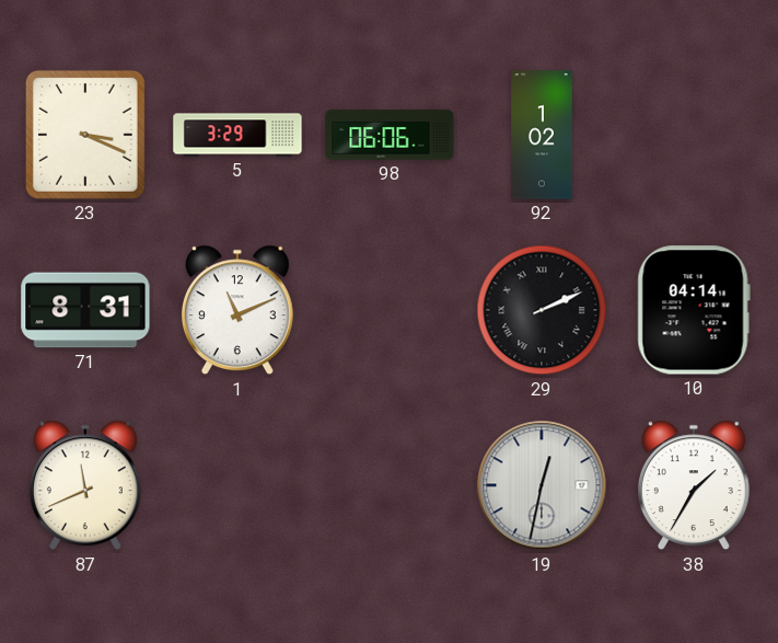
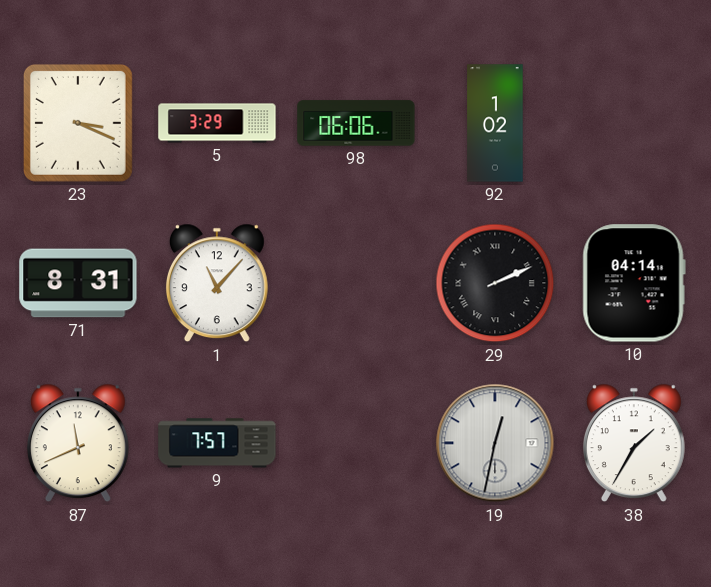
1: 11:11 -> 11:07
9: none -> 7:57
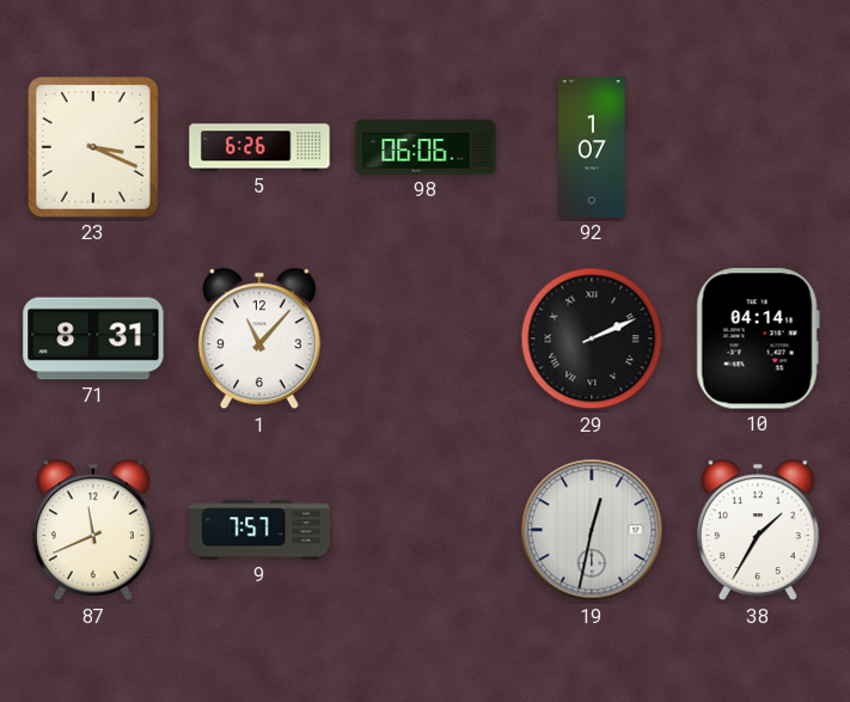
5: 3:29 -> 6:26
92: 1:02 -> 1:07
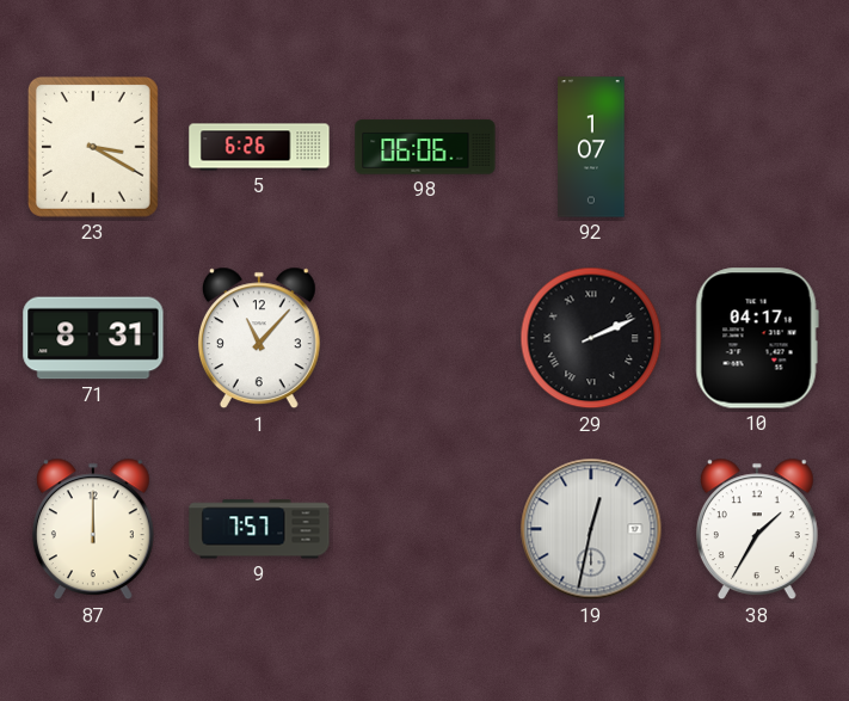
23: 3:19 -> 3:20
10: 04:14 -> 04:17
87: 11:41 -> 12:00
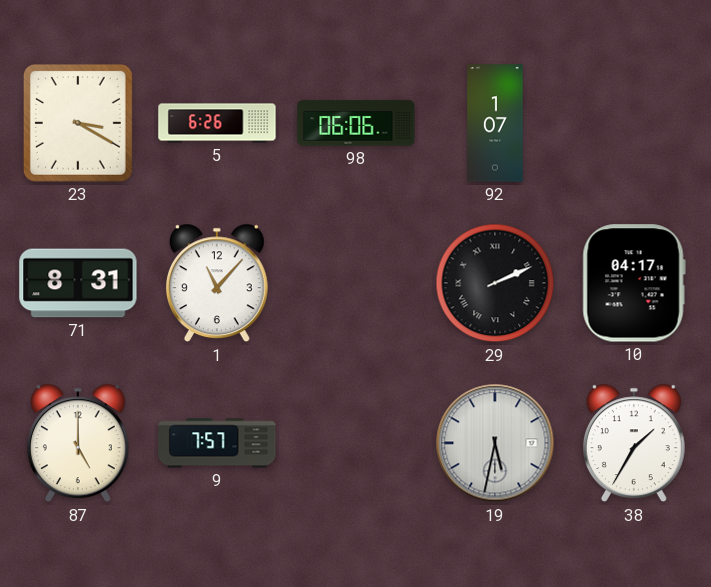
87: 12:00 -> 5:00
19: 12:32 -> 5:32
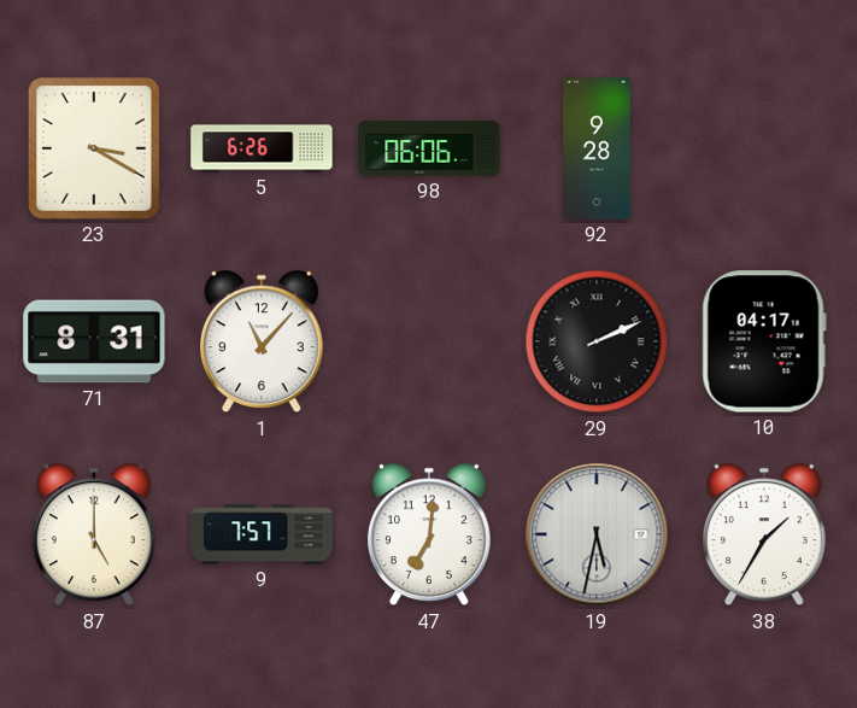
92: 1:07 -> 9:28
47: none -> 7:01
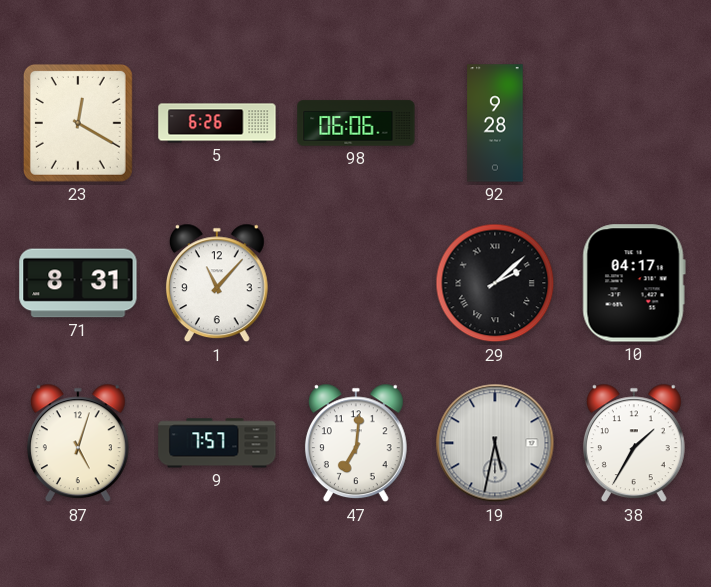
23: 3:20 -> 12:20
29: 2:11 -> 2:08
87: 5:00 -> 5:03
